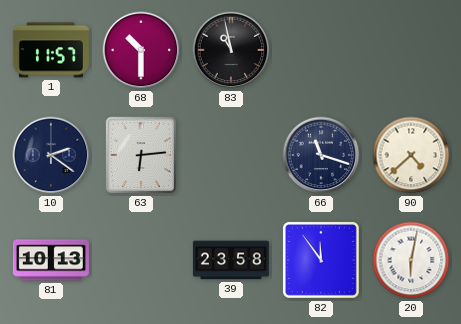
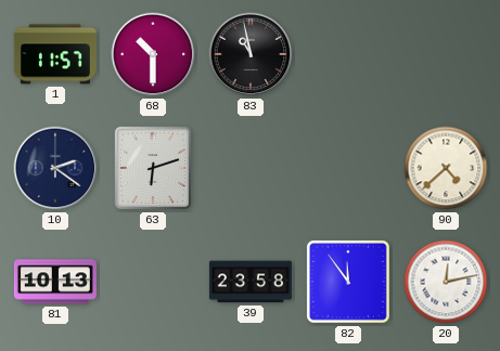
63: 6:14 -> 6:12
66: 11:18 -> none
20: 6:02 -> 12:13
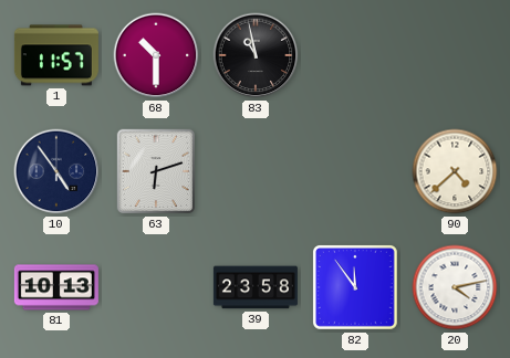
10: 2:21 -> 4:54
20: 12:13 -> 4:13
